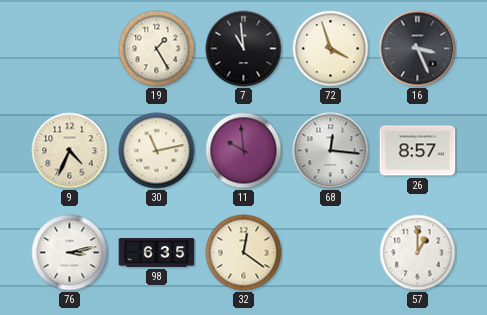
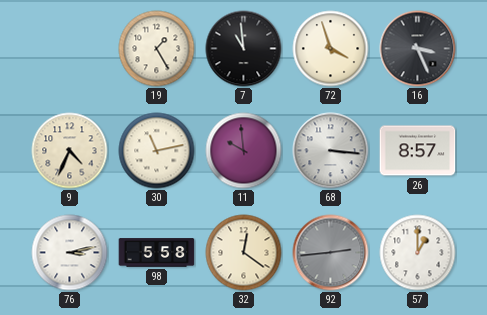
68: 12:16 -> 3:16
98: 6:35 -> 5:58
92: none -> 2:44
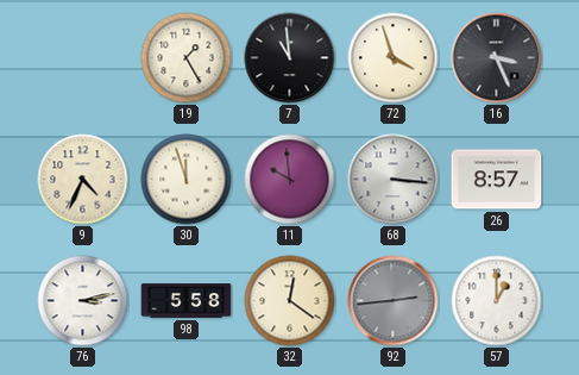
30: 11:13 -> 11:57
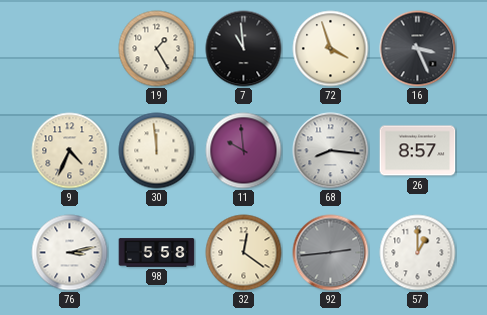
30: 11:57 -> 11:59
68: 3:16 -> 8:16
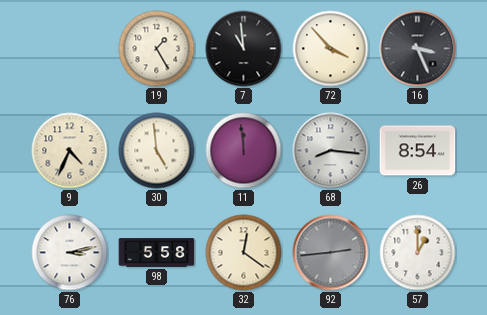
72: 3:57 -> 3:53
30: 11:59 -> 4:59
11: 9:59 -> 11:59
26: 8:57 -> 8:54
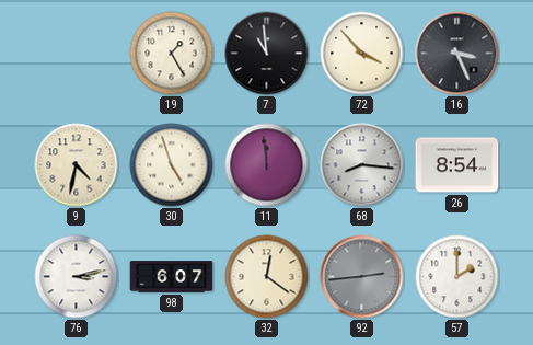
9: 4:34 -> 4:32
30: 4:59 -> 4:57
98: 5:58 -> 6:07
57: 1:00 -> 2:00
